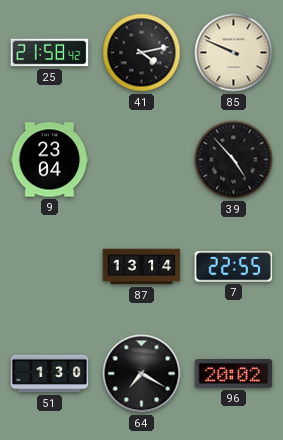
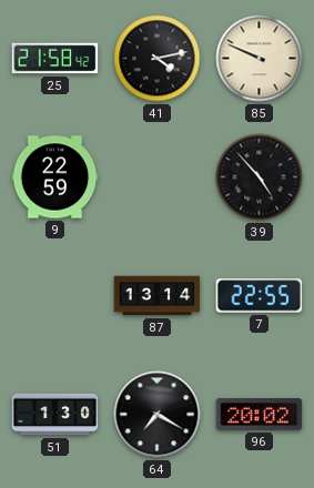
9: 23:04 -> 22:59
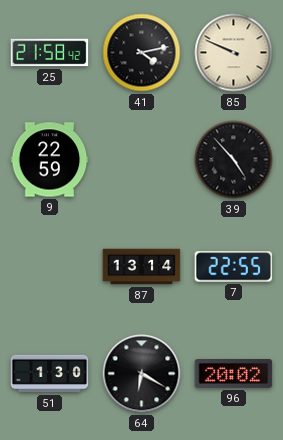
64: 7:20 -> 6:20
